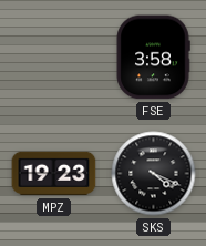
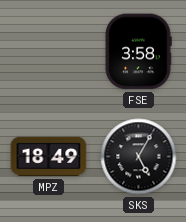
MPZ: 19:23 -> 18:49
SKS: 4:19 -> 5:05
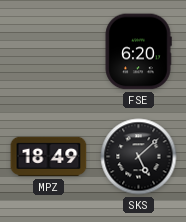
FSE: 3:58 -> 6:20
SKS: 5:05 -> 5:08
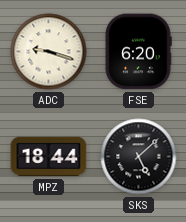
ADC: none -> 9:18
MPZ: 18:49 -> 18:44
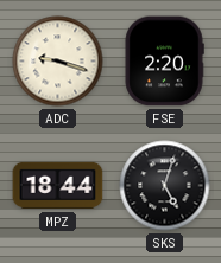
FSE: 6:20 -> 2:20
SKS: 5:08 -> 5:03
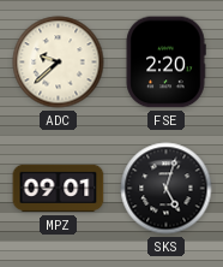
ADC: 9:18 -> 9:38
MPZ: 18:44 -> 09:01
